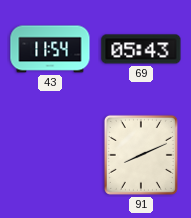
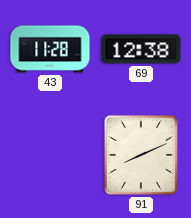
43: 11:54 -> 11:28
69: 05:43 -> 12:38
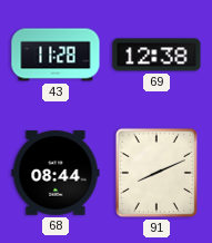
68: none -> 08:44
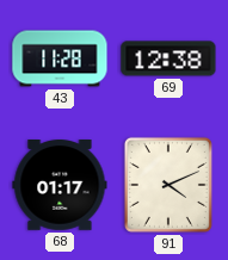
68: 08:44 -> 01:17
91: 8:11 -> 4:11
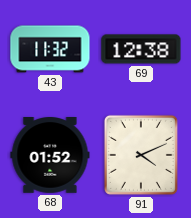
43: 11:28 -> 11:32
68: 01:17 -> 01:52
